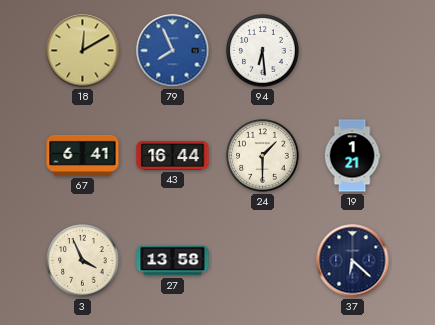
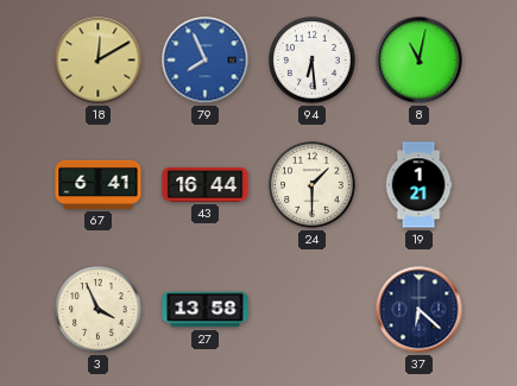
8: none -> 11:02
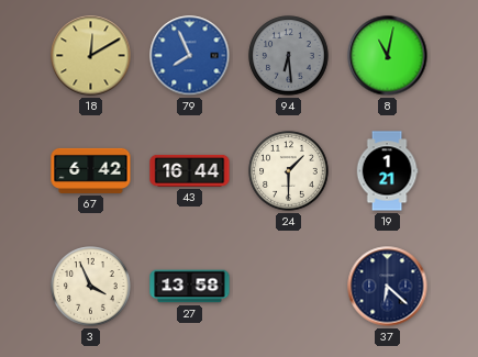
94 dial: white -> grey
67: 6:41 -> 6:42
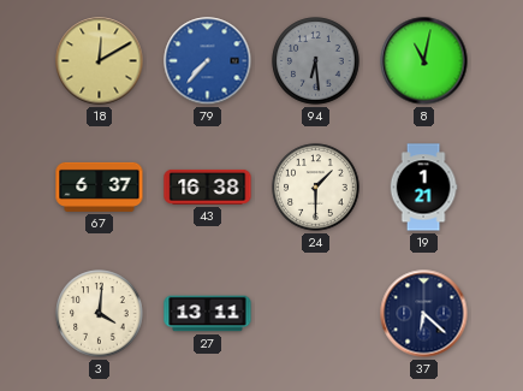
79: 7:56 -> 7:37
67: 6:42 -> 6:37
43: 16:44 -> 16:38
3: 3:56 -> 4:01
27: 13:58 -> 13:11
